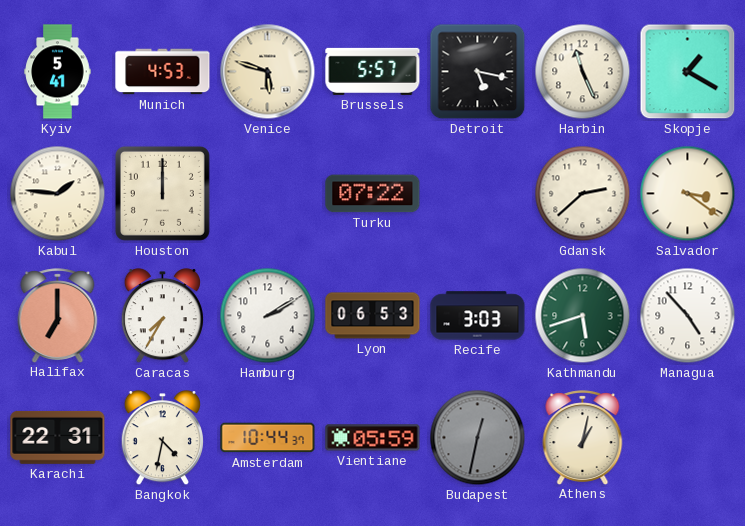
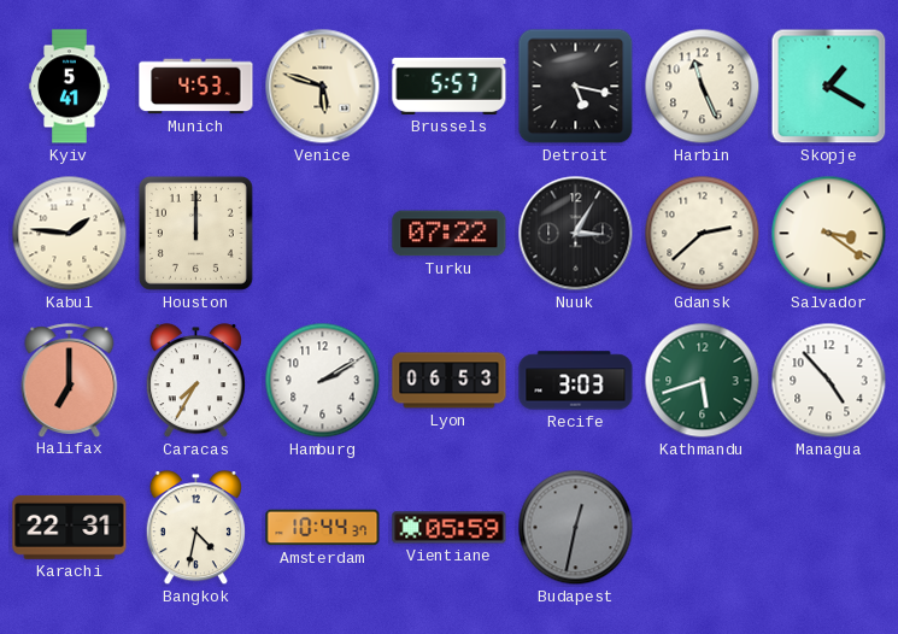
Nuuk: none -> 3:05
Athens: 1:02 -> none
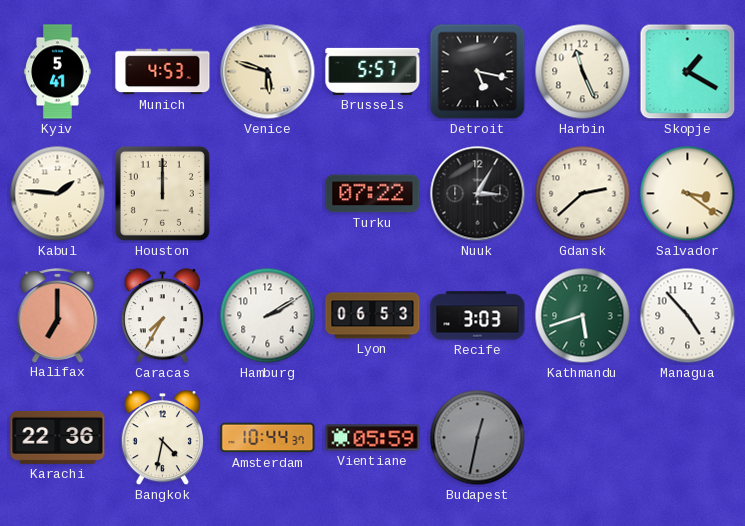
Karachi: 22:31 -> 22:36
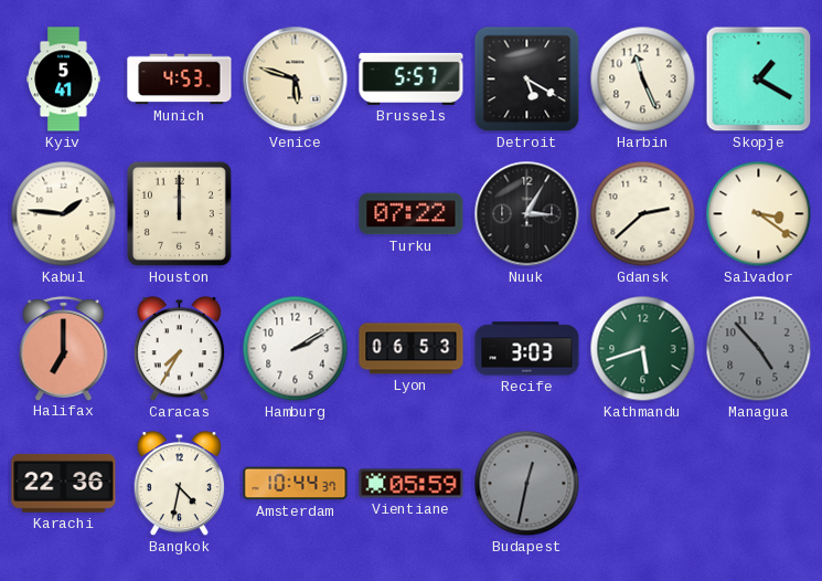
Detroit: 5:17 -> 5:20
Managua dial: white -> grey
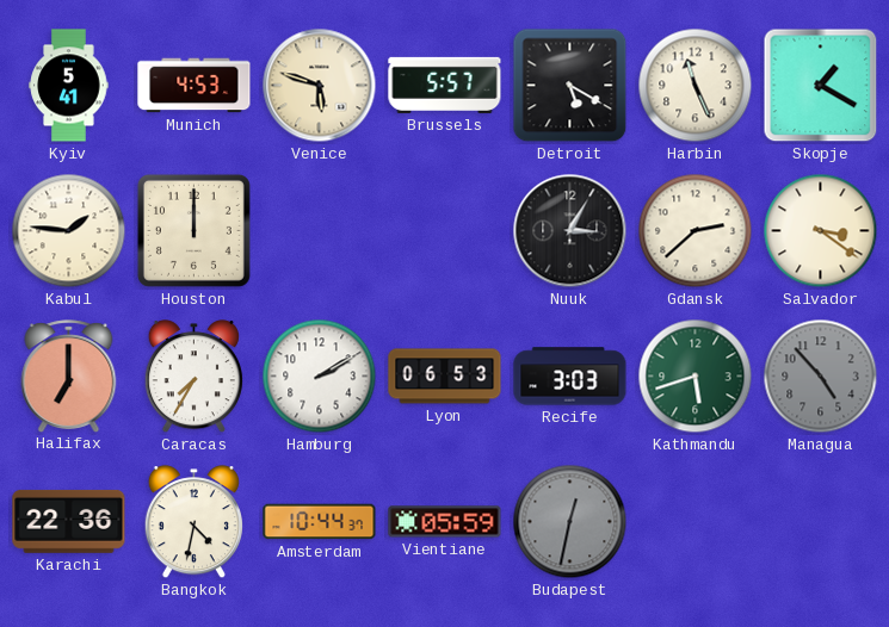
Turku: 07:22 -> none
